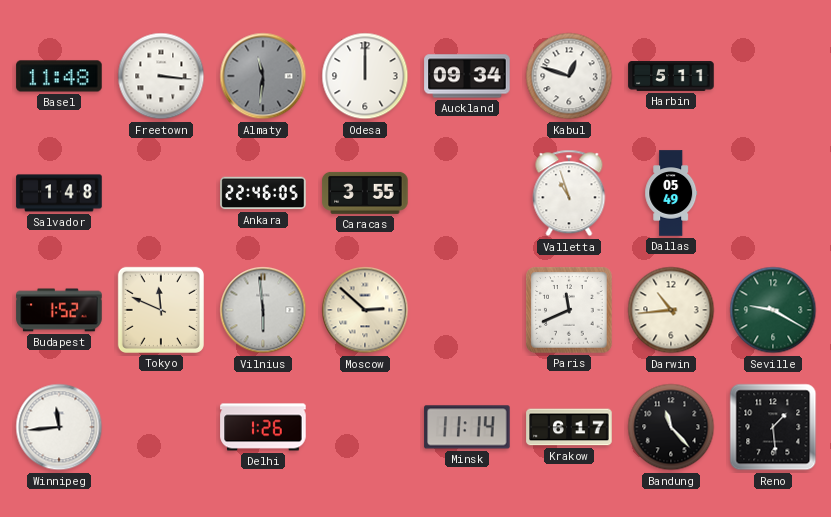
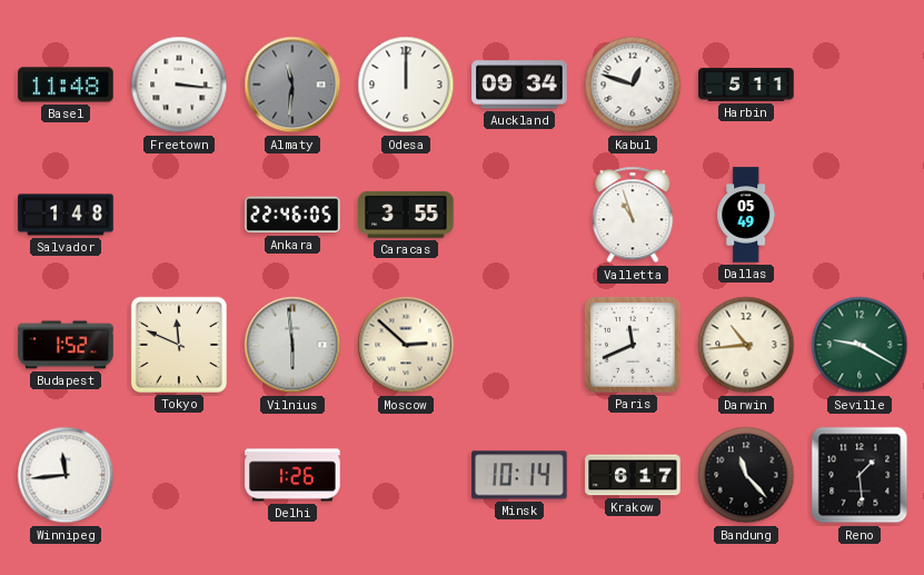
Minsk: 11:14 -> 10:14
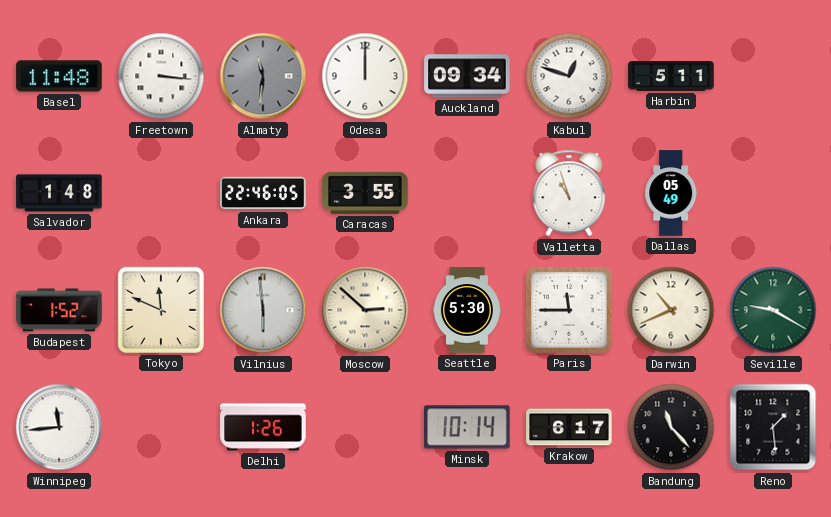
Seattle: none -> 5:30
Paris: 11:41 -> 11:45
Darwin: 10:44 -> 10:41
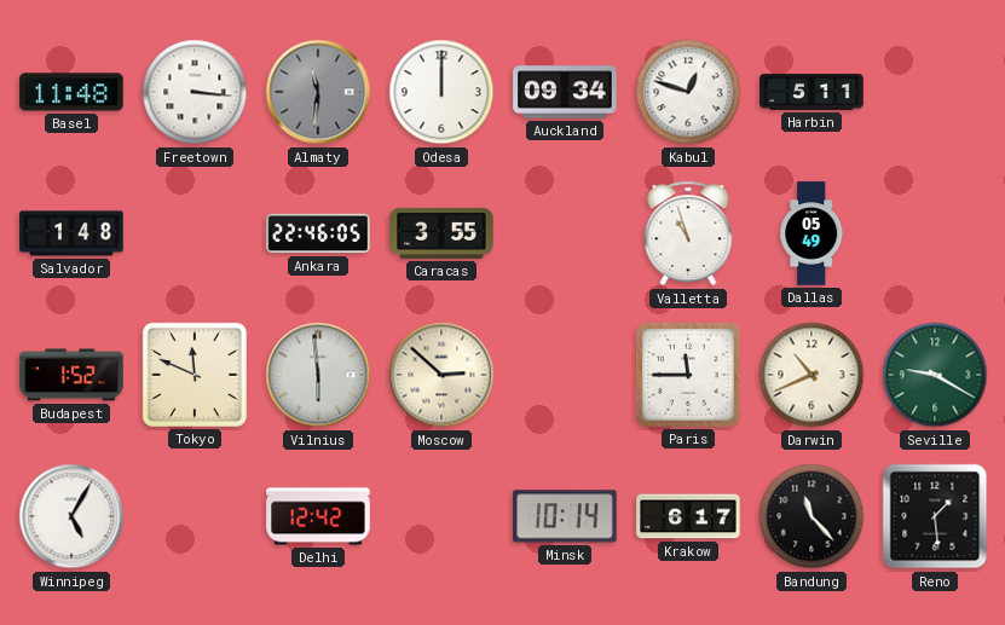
Seattle: 5:30 -> none
Winnipeg: 11:44 -> 5:05
Delhi: 1:26 -> 12:42
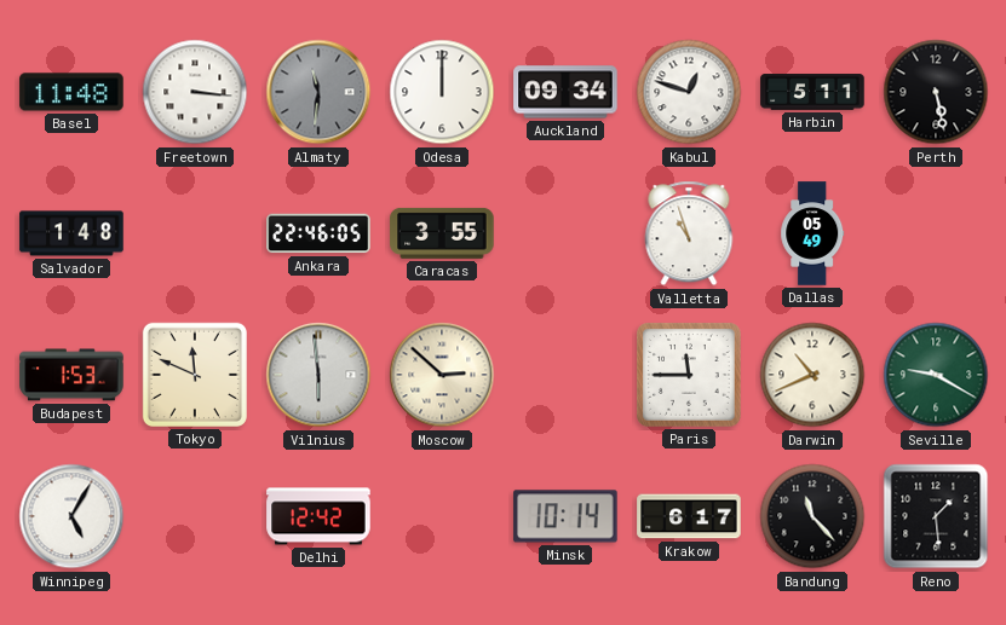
Perth: none -> 5:28
Budapest: 1:52 -> 1:53
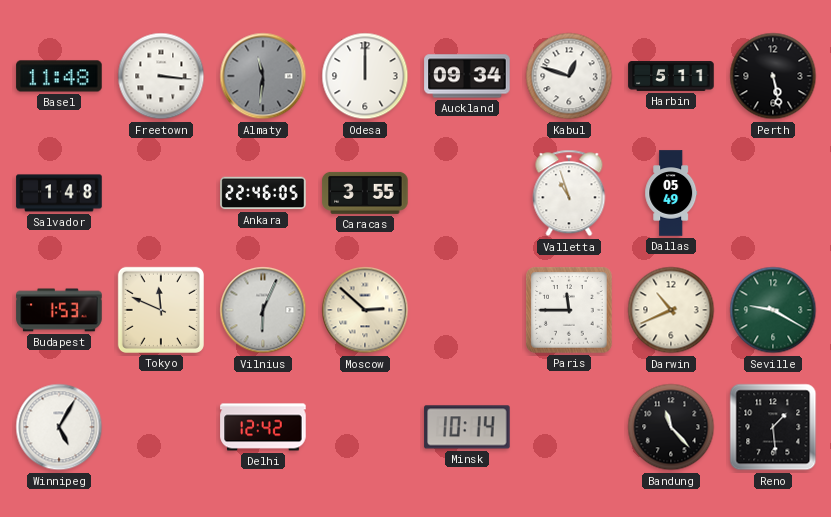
Vilnius: 5:59 -> 6:04
Krakow: 6:17 -> none
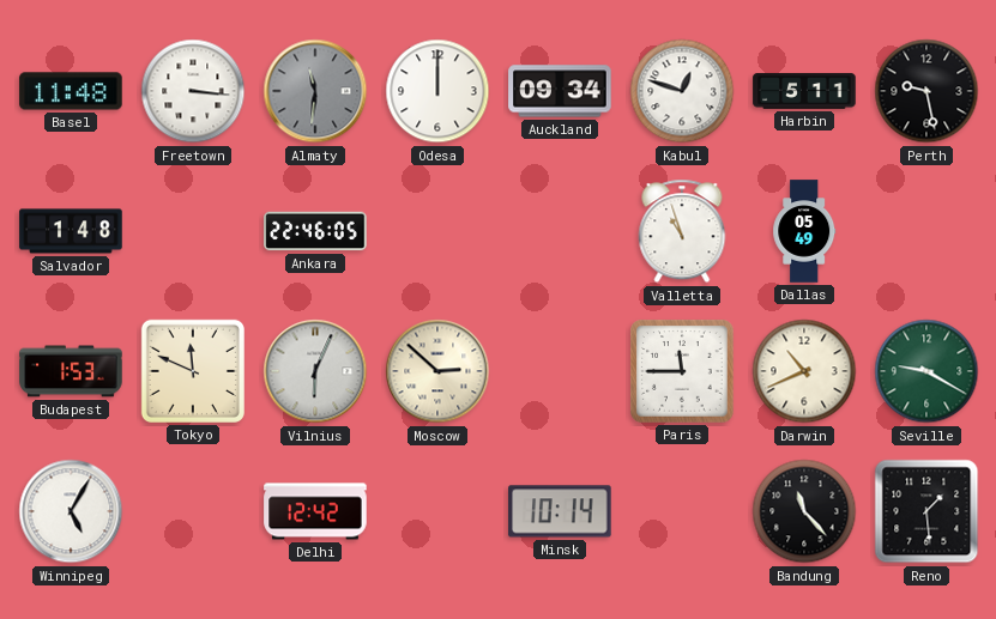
Perth: 5:28 -> 9:28
Caracas: 3:55 -> none
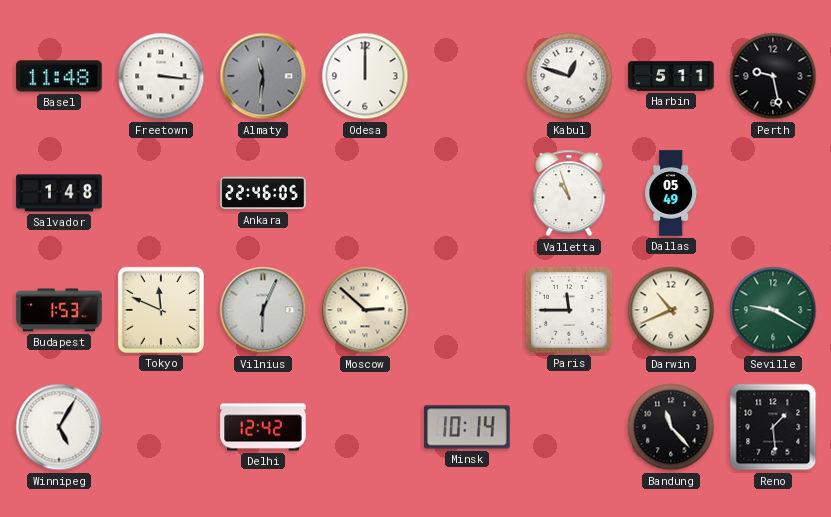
Auckland: 09:34 -> none
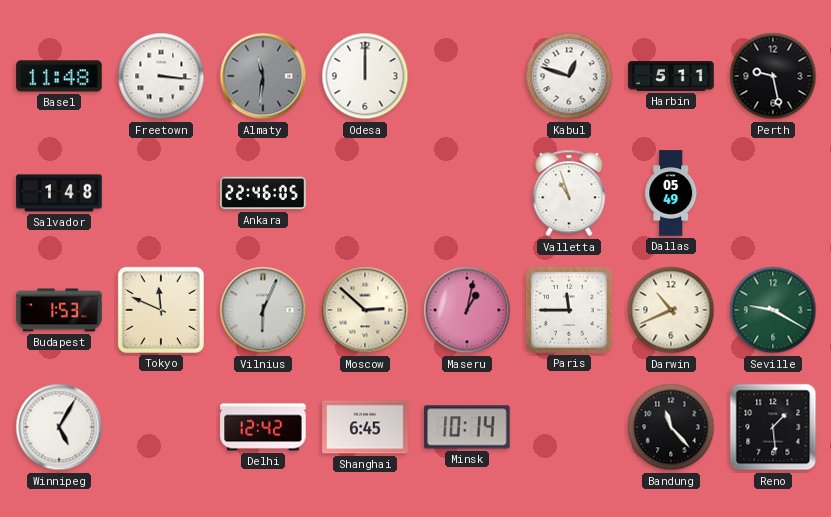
Maseru: none -> 1:02
Shanghai: none -> 6:45
